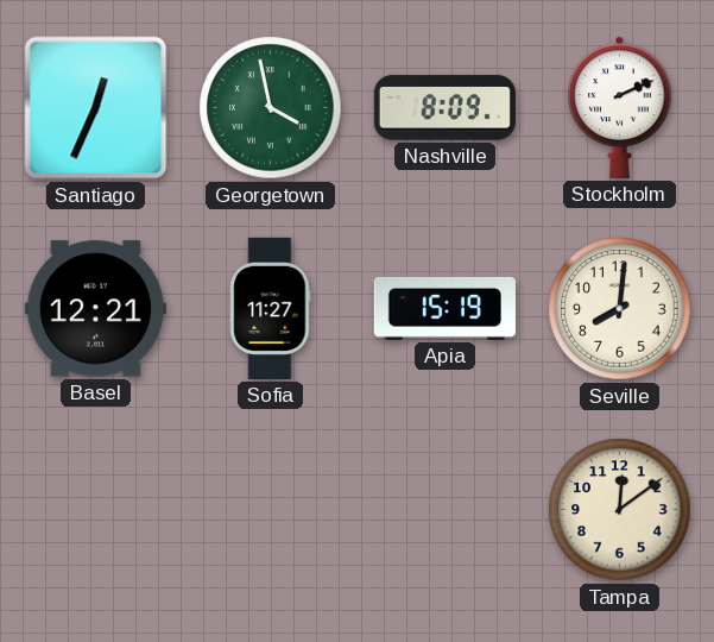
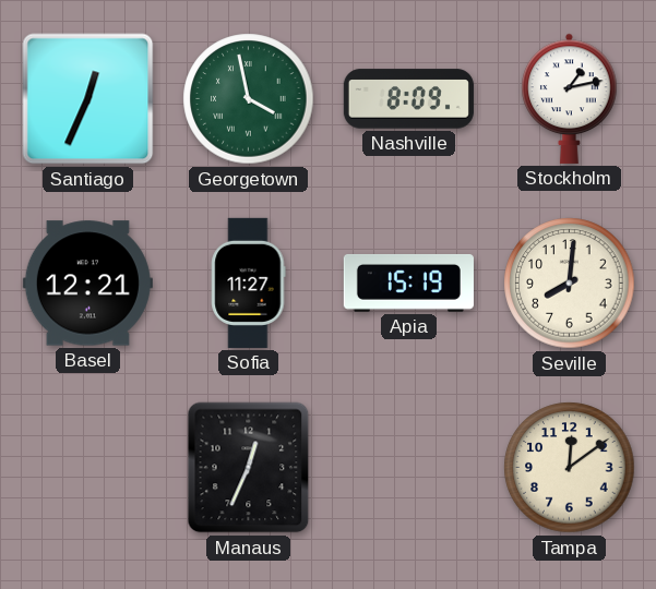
Stockholm: 2:11 -> 1:13
Manaus: none -> 12:34
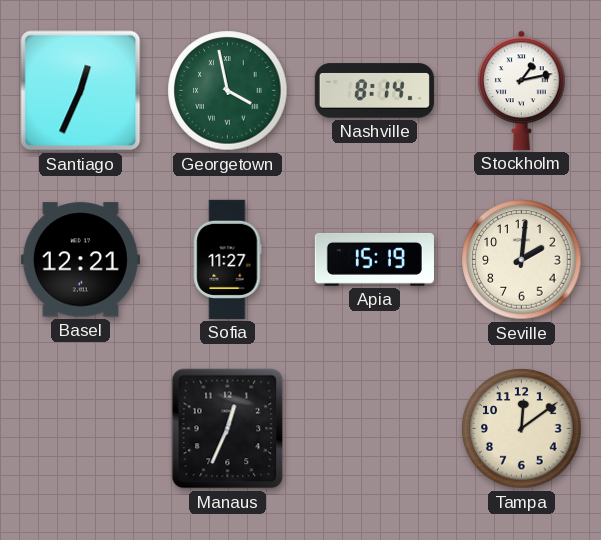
Nashville: 8:09 -> 8:14
Seville: 8:01 -> 2:01
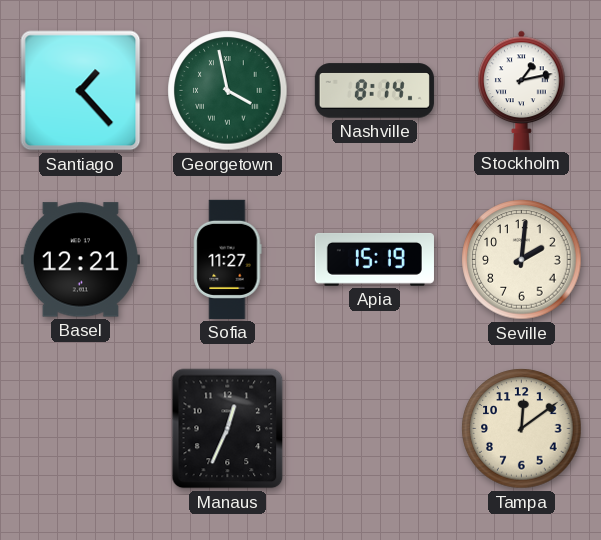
Santiago: 12:34 -> 1:23
